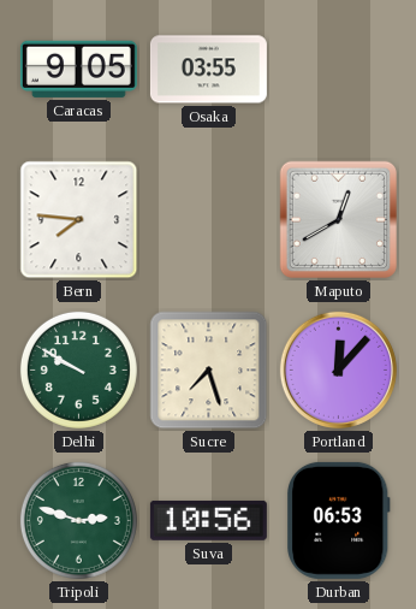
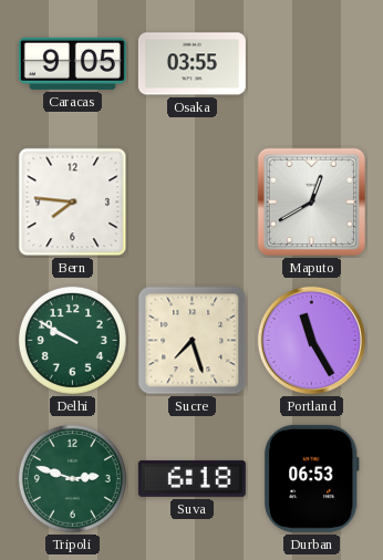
Portland: 12:07 -> 11:25
Suva: 10:56 -> 6:18
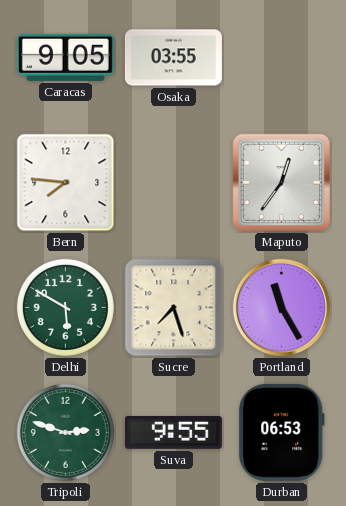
Maputo: 12:40 -> 12:36
Delhi: 9:50 -> 5:50
Suva: 6:18 -> 9:55
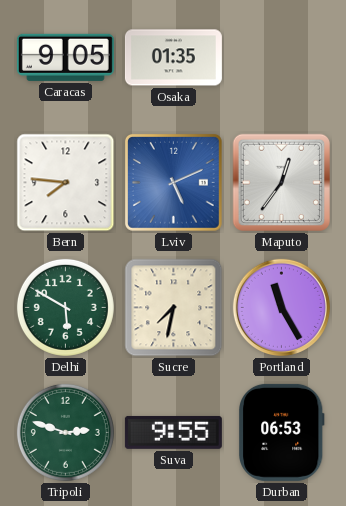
Osaka: 03:55 -> 01:35
Lviv: none -> 5:11
Sucre: 7:27 -> 7:32
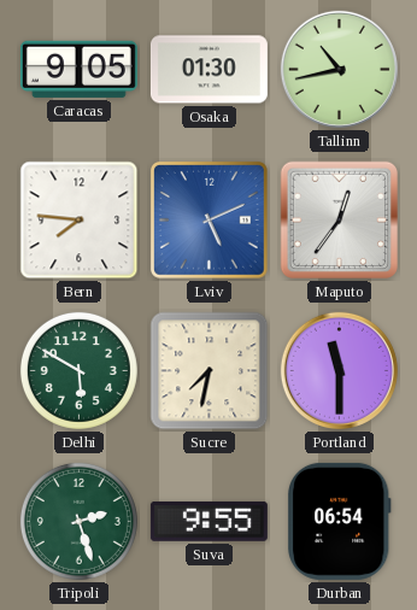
Osaka: 01:35 -> 01:30
Tallinn: none -> 10:43
Portland: 11:25 -> 11:30
Tripoli: 2:48 -> 2:27
Durban: 06:53 -> 06:54
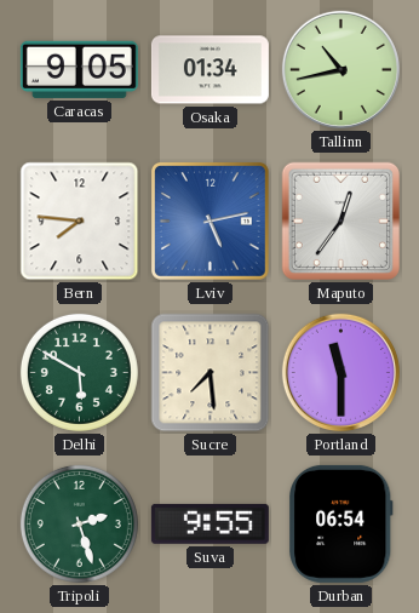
Osaka: 01:30 -> 01:34
Lviv: 5:11 -> 5:13
Sucre: 7:32 -> 7:29
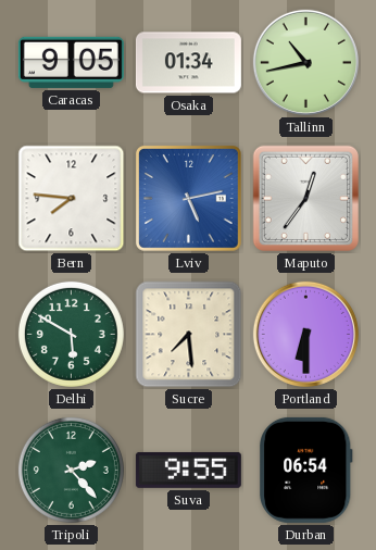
Portland: 11:30 -> 6:30
Tripoli: 2:27 -> 2:23
